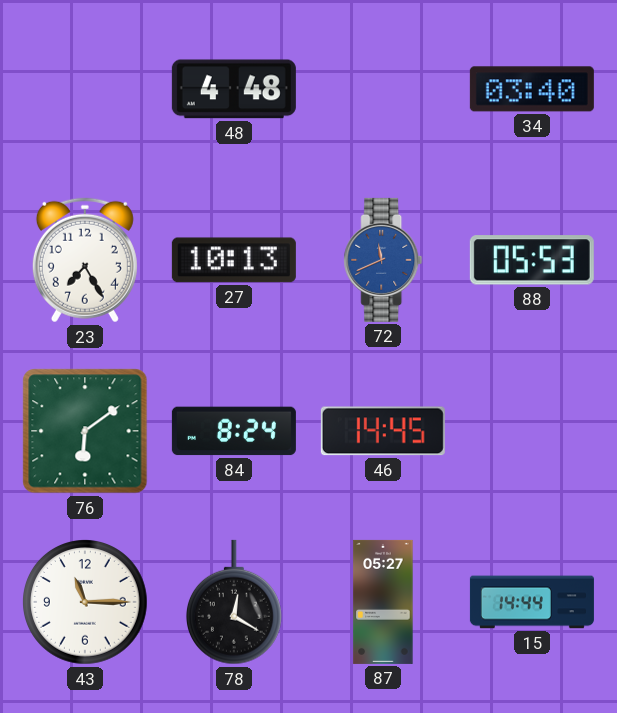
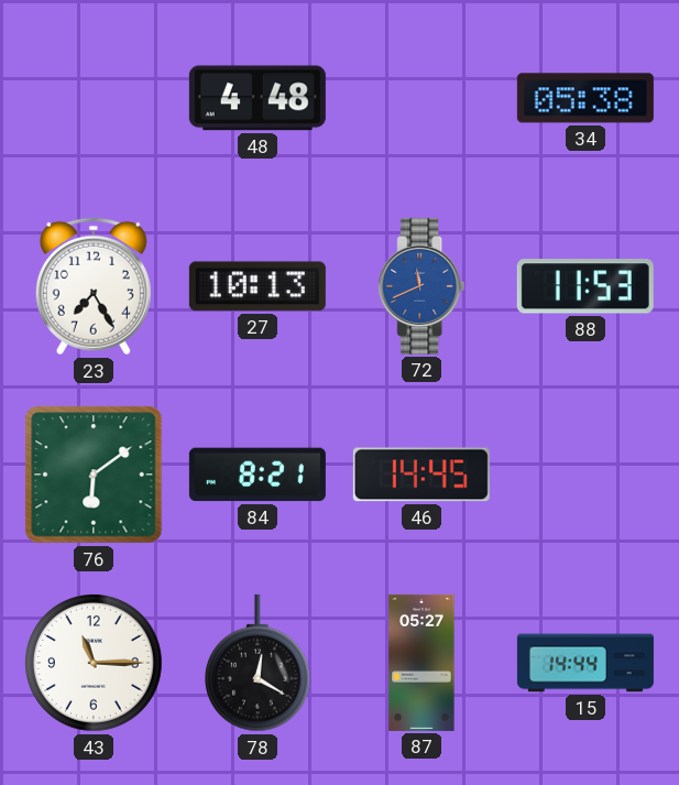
34: 03:40 -> 05:38
88: 05:53 -> 11:53
84: 8:24 -> 8:21
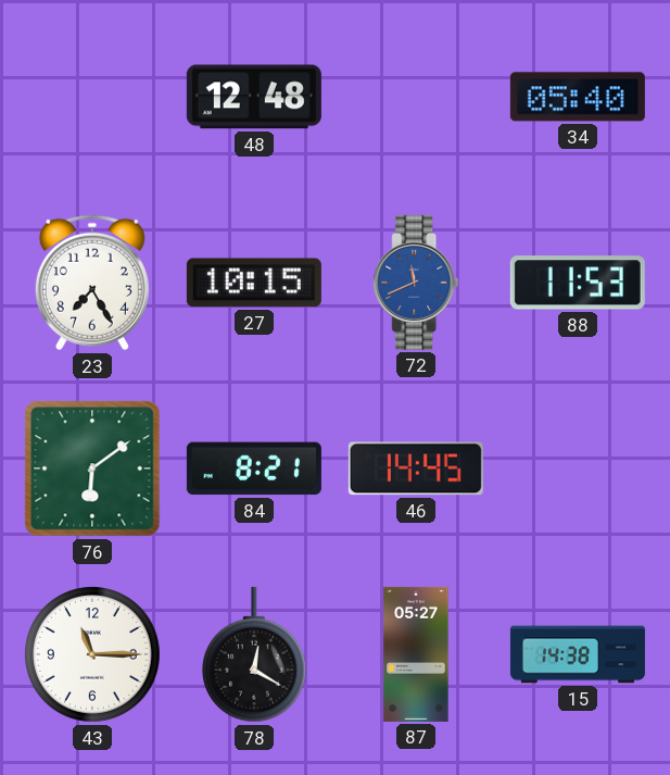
48: 4:48 -> 12:48
34: 05:38 -> 05:40
27: 10:13 -> 10:15
15: 14:44 -> 14:38
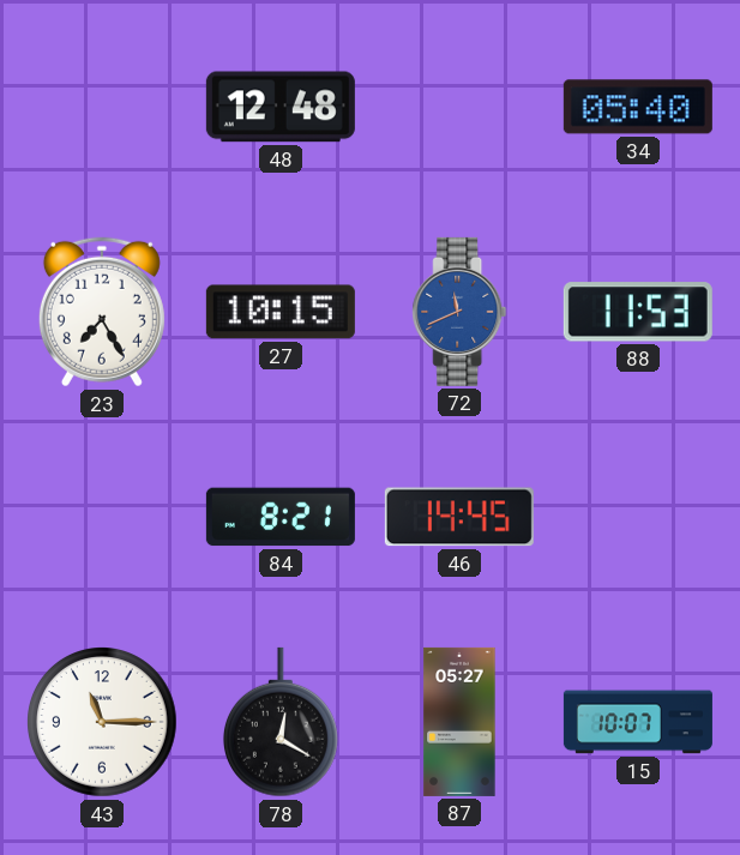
76: 6:09 -> none
15: 14:38 -> 10:07
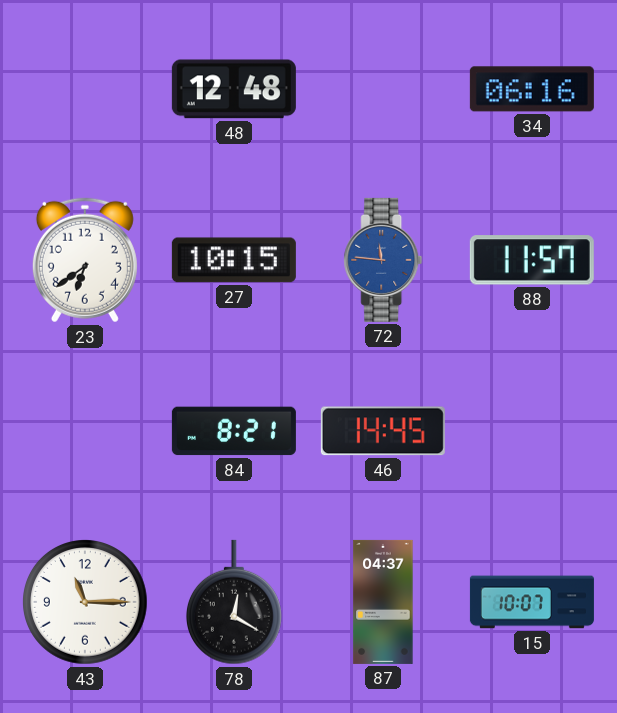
34: 05:40 -> 06:16
23: 7:25 -> 6:39
72: 11:41 -> 11:46
88: 11:53 -> 11:57
87: 05:27 -> 04:37
